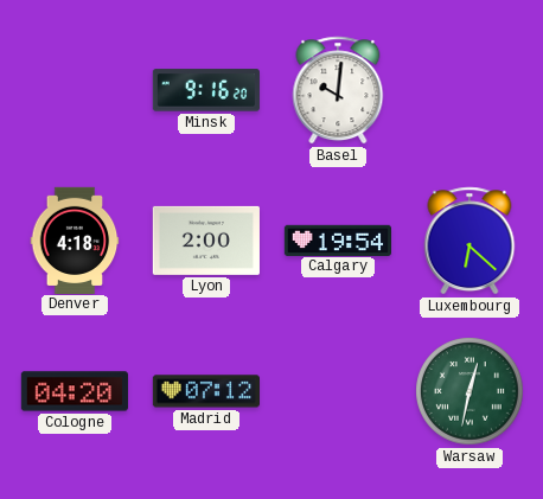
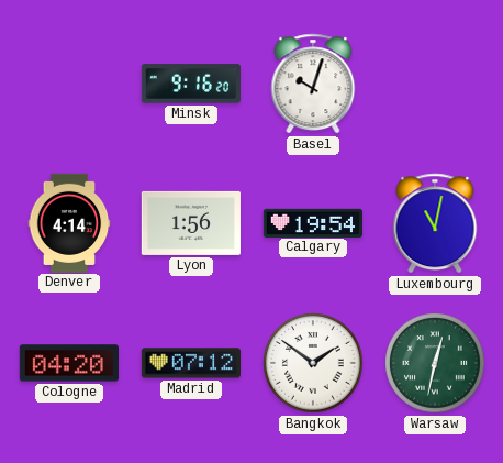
Basel: 10:01 -> 10:03
Denver: 4:18 -> 4:14
Lyon: 2:00 -> 1:56
Luxembourg: 6:22 -> 11:02
Bangkok: none -> 1:51
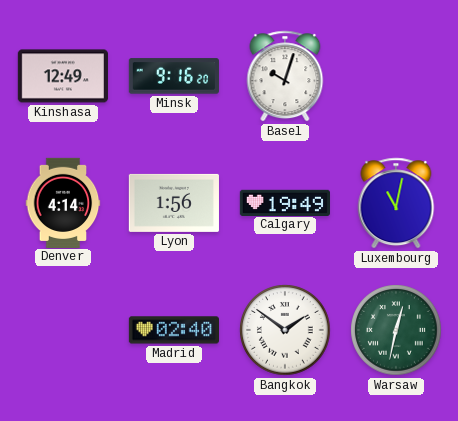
Kinshasa: none -> 12:49
Calgary: 19:54 -> 19:49
Cologne: 04:20 -> none
Madrid: 07:12 -> 02:40
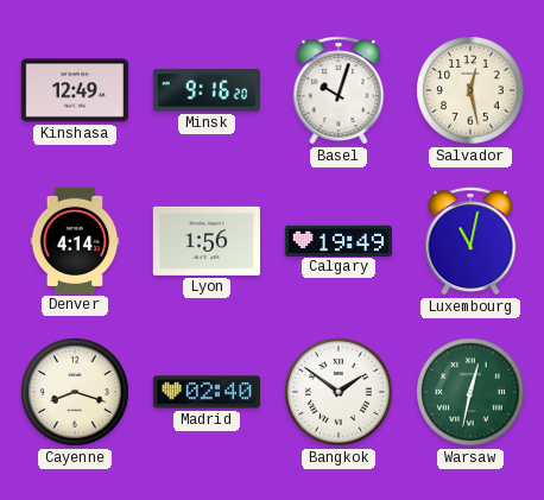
Salvador: none -> 12:28
Cayenne: none -> 8:18
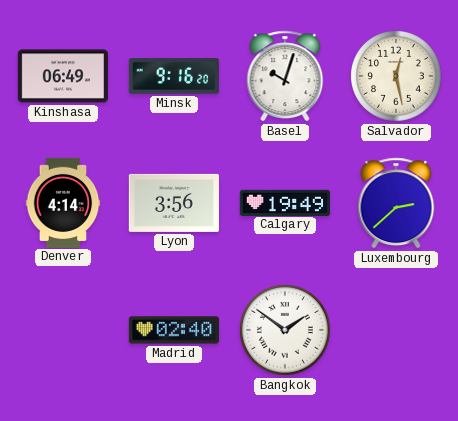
Kinshasa: 12:49 -> 06:49
Lyon: 1:56 -> 3:56
Luxembourg: 11:02 -> 2:38
Cayenne: 8:18 -> none
Warsaw: 12:32 -> none
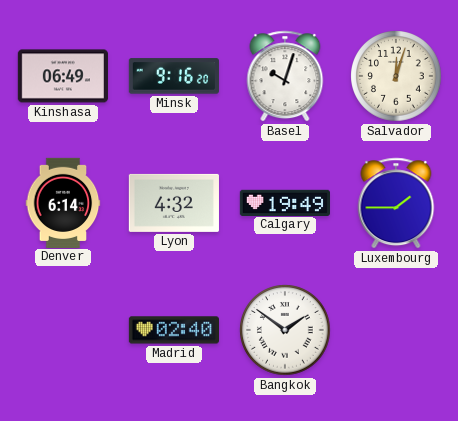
Salvador: 12:28 -> 12:03
Denver: 4:14 -> 6:14
Lyon: 3:56 -> 4:32
Luxembourg: 2:38 -> 1:45
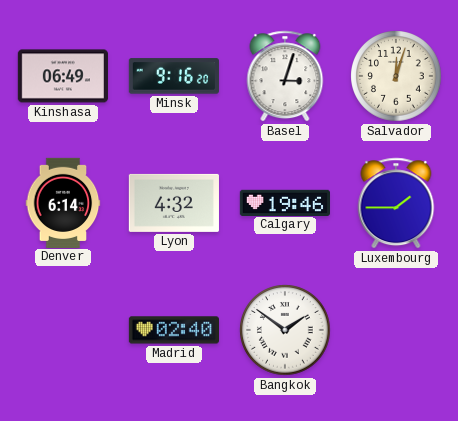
Basel: 10:03 -> 3:03
Calgary: 19:49 -> 19:46
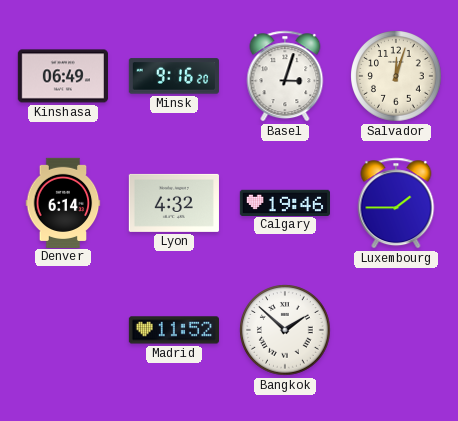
Madrid: 02:40 -> 11:52
Bangkok: 1:51 -> 1:52
